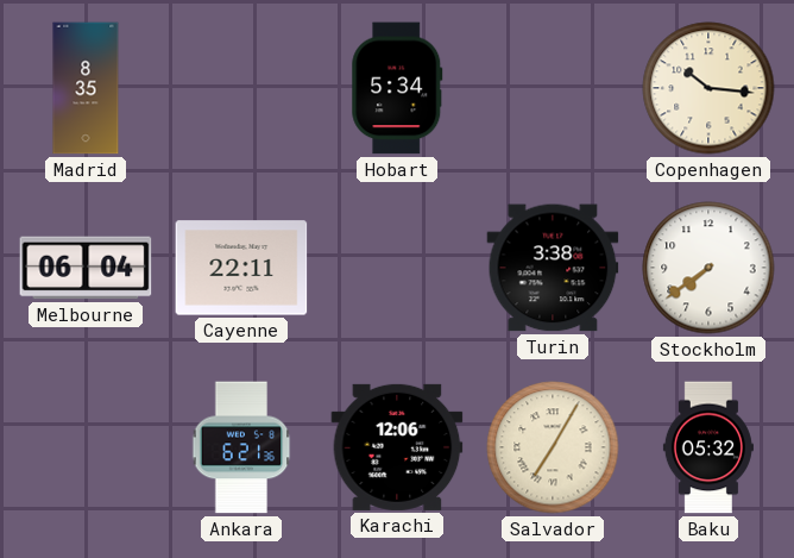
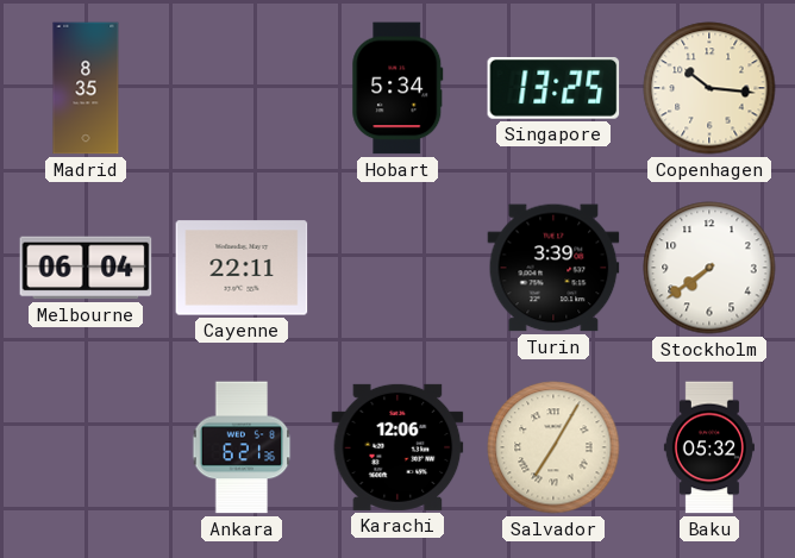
Singapore: none -> 13:25
Turin: 3:38 -> 3:39
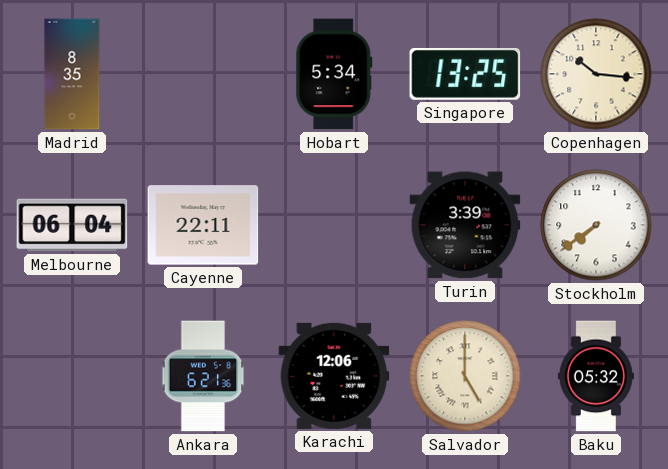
Salvador: 7:05 -> 5:00
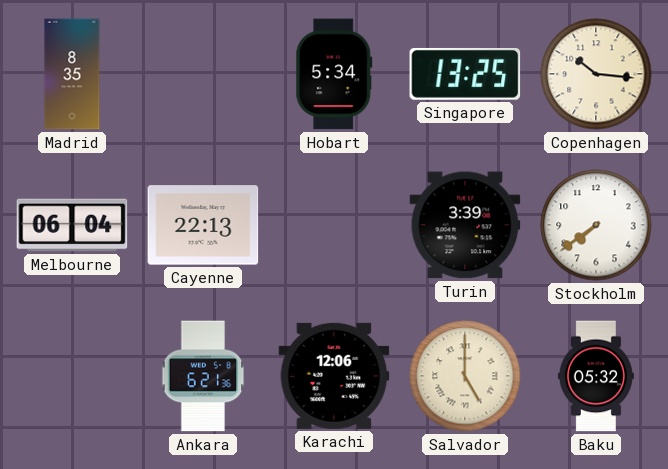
Cayenne: 22:11 -> 22:13
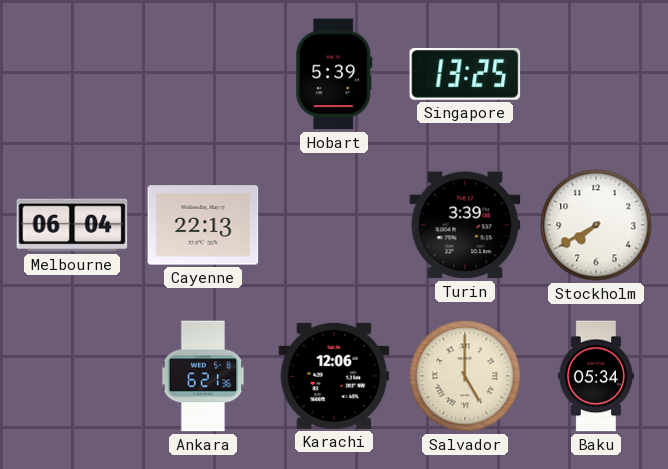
Madrid: 8:35 -> none
Hobart: 5:34 -> 5:39
Copenhagen: 10:16 -> none
Stockholm: 7:39 -> 7:40
Baku: 05:32 -> 05:34
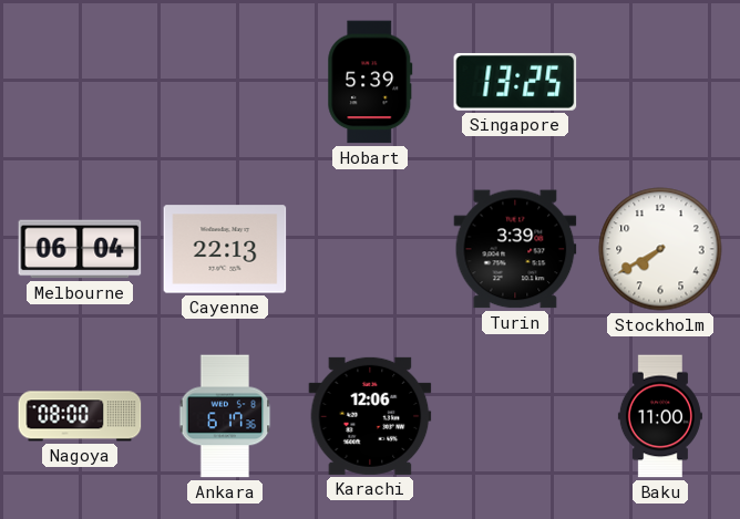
Nagoya: none -> 08:00
Ankara: 6:21 -> 6:17
Salvador: 5:00 -> none
Baku: 05:34 -> 11:00
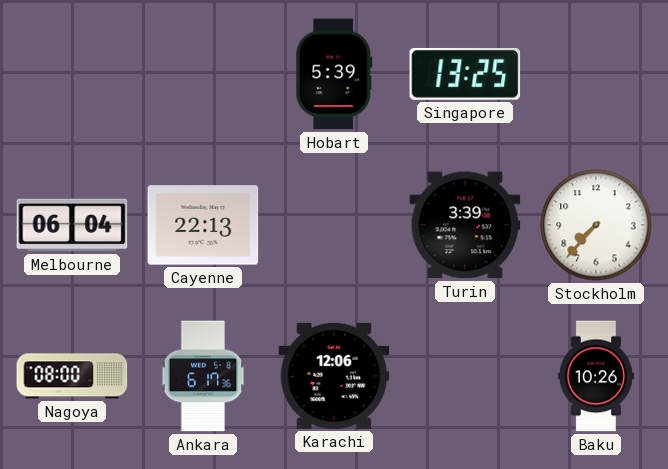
Stockholm: 7:40 -> 7:37
Baku: 11:00 -> 10:26
